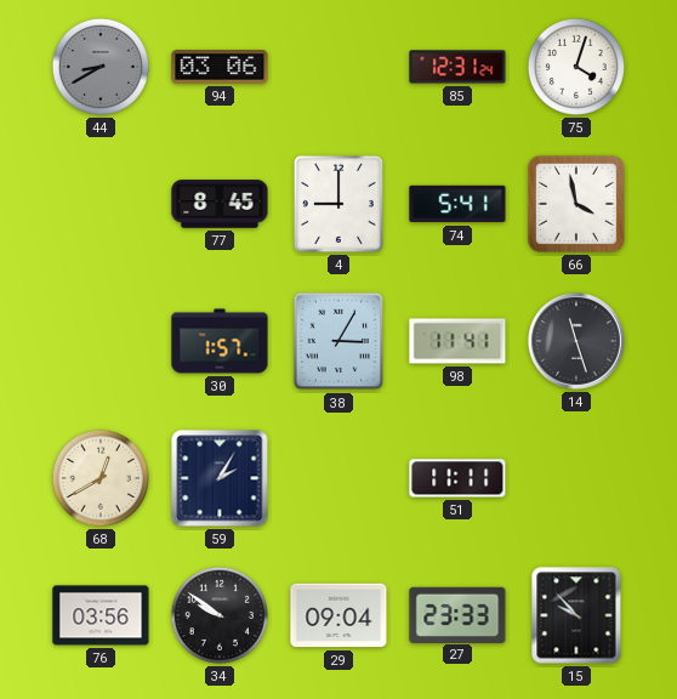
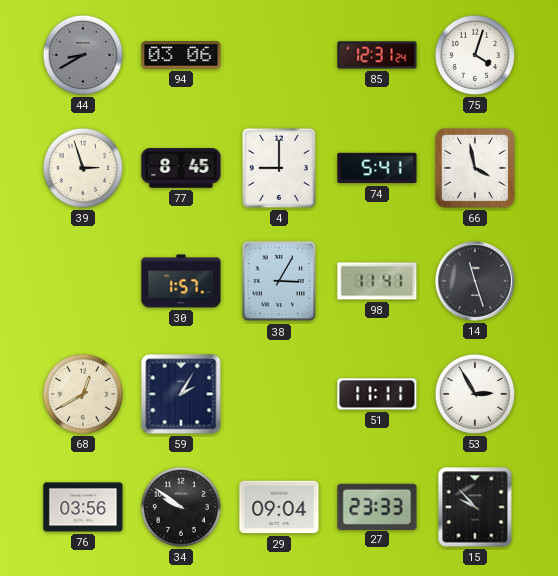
39: none -> 2:57
53: none -> 2:55
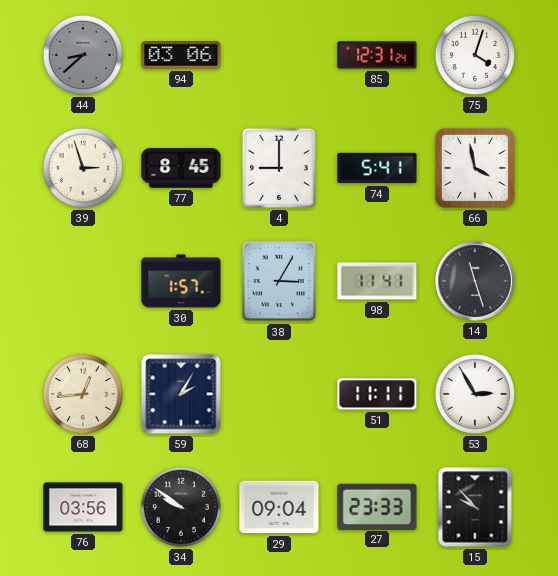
44: 8:40 -> 8:38
68: 12:40 -> 12:44
